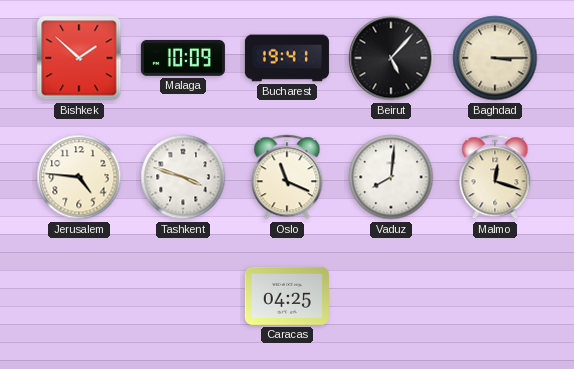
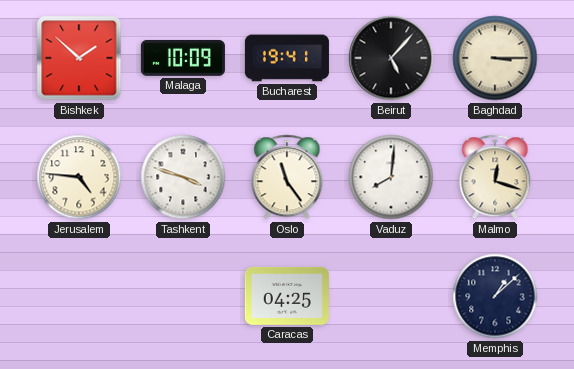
Oslo: 11:19 -> 11:24
Memphis: none -> 1:08
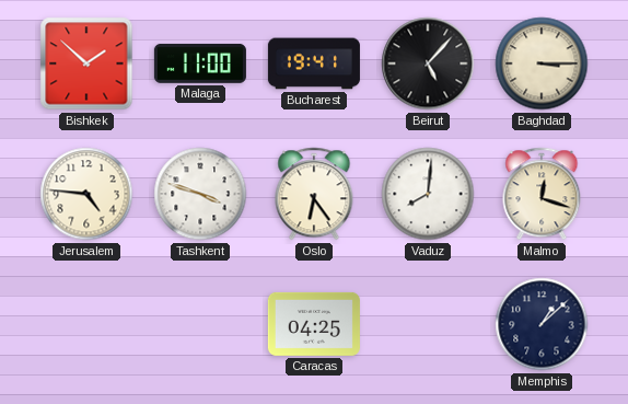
Malaga: 10:09 -> 11:00
Oslo: 11:24 -> 6:24
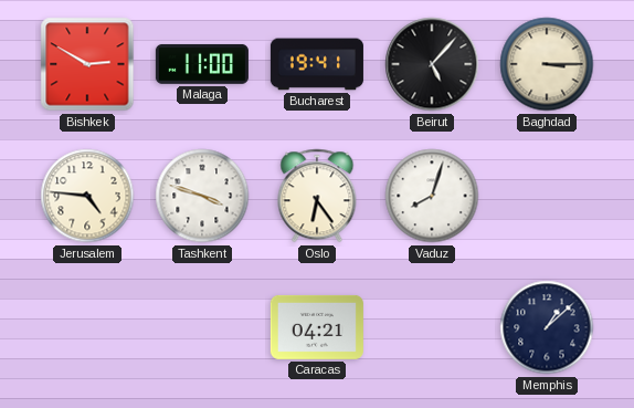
Bishkek: 1:52 -> 2:50
Vaduz: 8:01 -> 8:03
Malmo: 12:18 -> none
Caracas: 04:25 -> 04:21
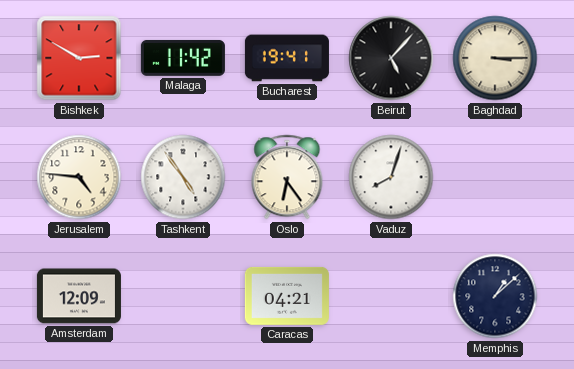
Malaga: 11:00 -> 11:42
Tashkent: 3:48 -> 4:54
Amsterdam: none -> 12:09
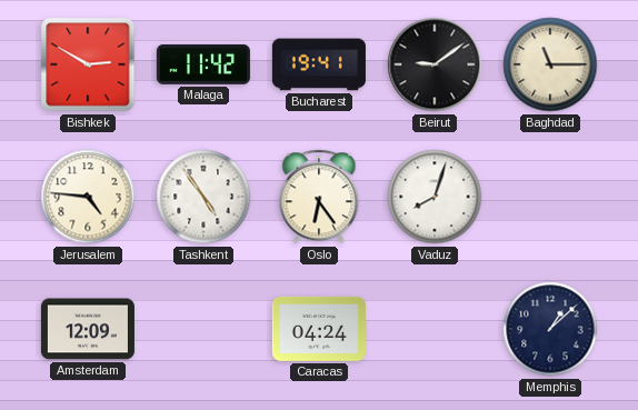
Beirut: 5:07 -> 9:09
Baghdad: 3:15 -> 11:15
Caracas: 04:21 -> 04:24
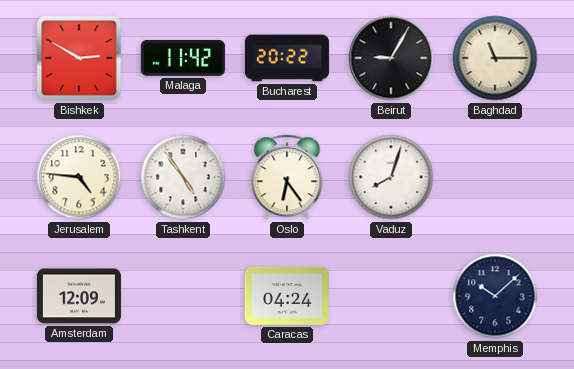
Bucharest: 19:41 -> 20:22
Beirut: 9:09 -> 9:05
Memphis: 1:08 -> 10:08
